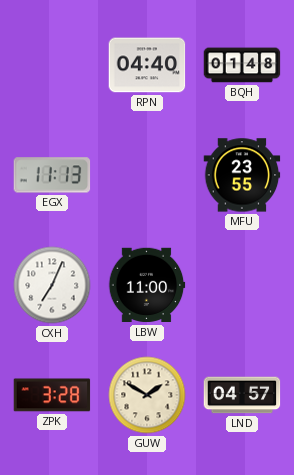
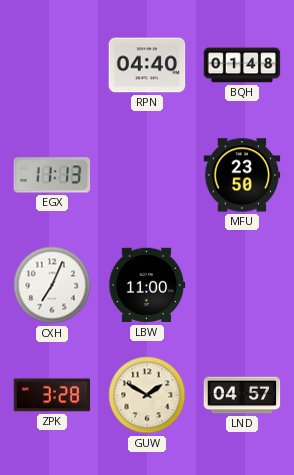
MFU: 23:55 -> 23:50
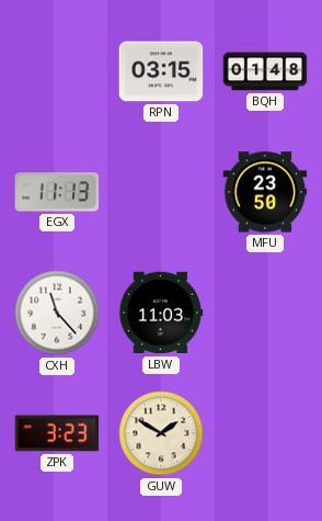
RPN: 04:40 -> 03:15
CXH: 7:04 -> 11:23
LBW: 11:00 -> 11:03
ZPK: 3:28 -> 3:23
LND: 04:57 -> none
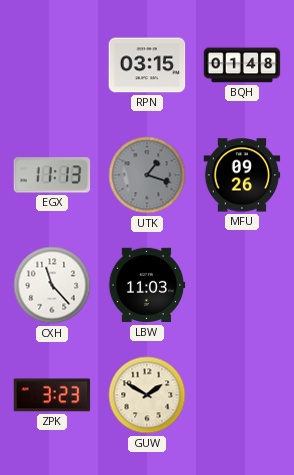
UTK: none -> 1:18
MFU: 23:50 -> 09:26
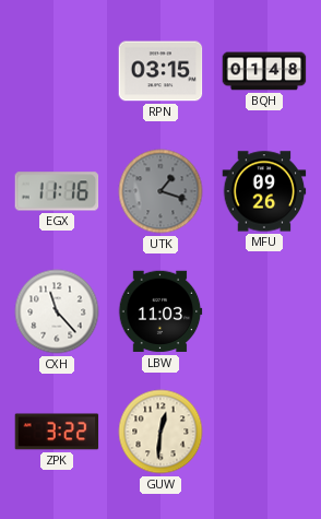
EGX: 11:13 -> 11:16
ZPK: 3:23 -> 3:22
GUW: 1:50 -> 12:31
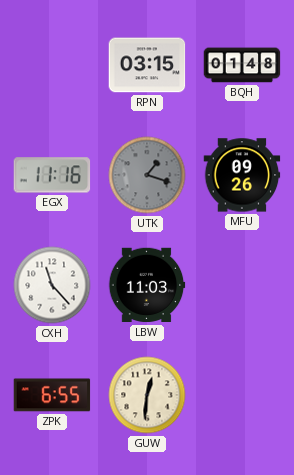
ZPK: 3:22 -> 6:55
